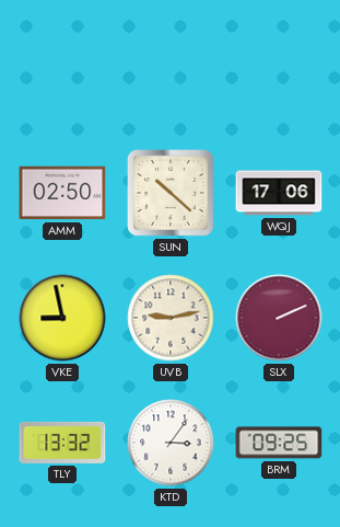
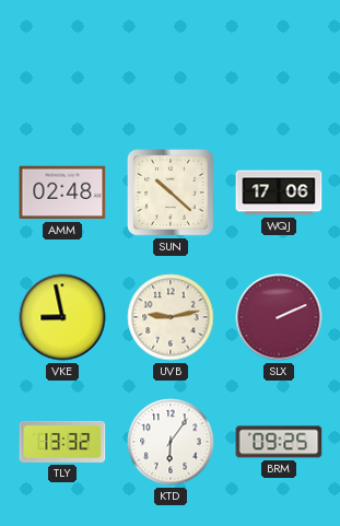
AMM: 02:50 -> 02:48
KTD: 3:06 -> 6:06
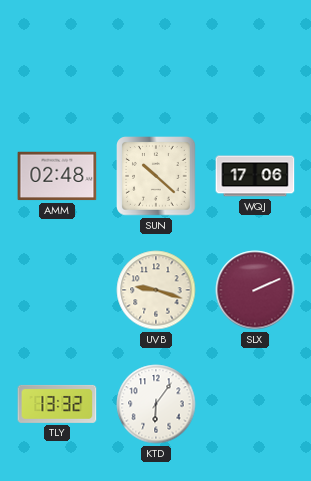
VKE: 8:58 -> none
UVB: 9:13 -> 9:18
BRM: 09:25 -> none
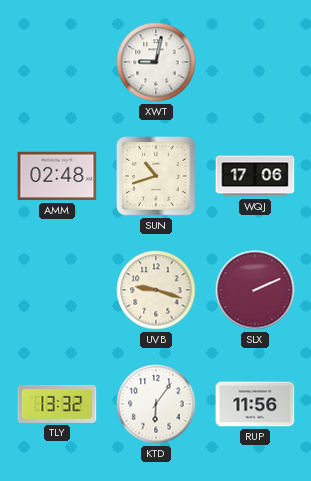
XWT: none -> 9:02
SUN: 10:22 -> 10:42
RUP: none -> 11:56
